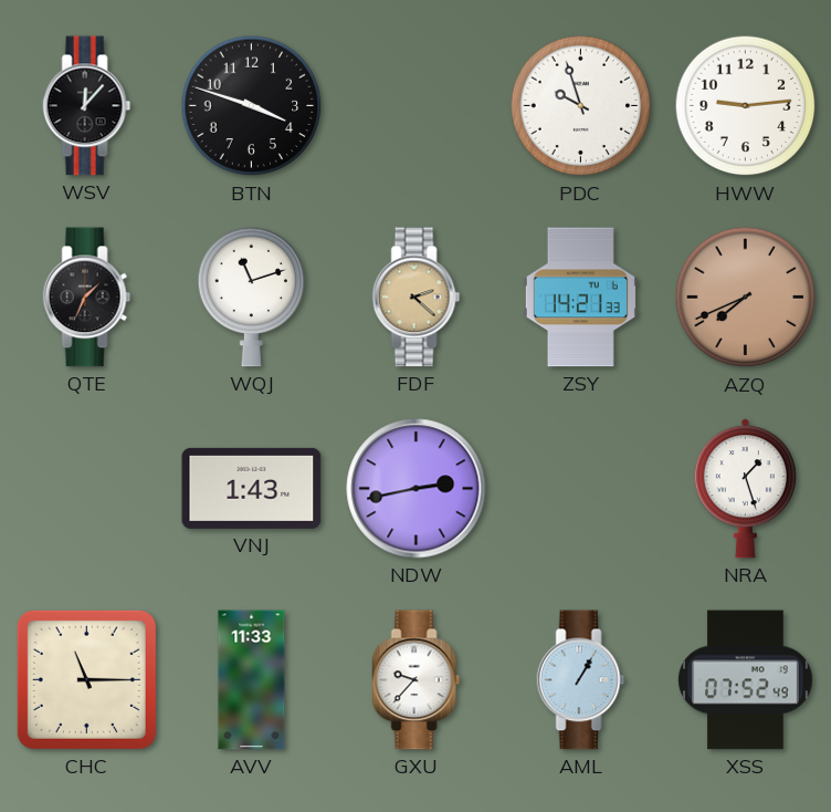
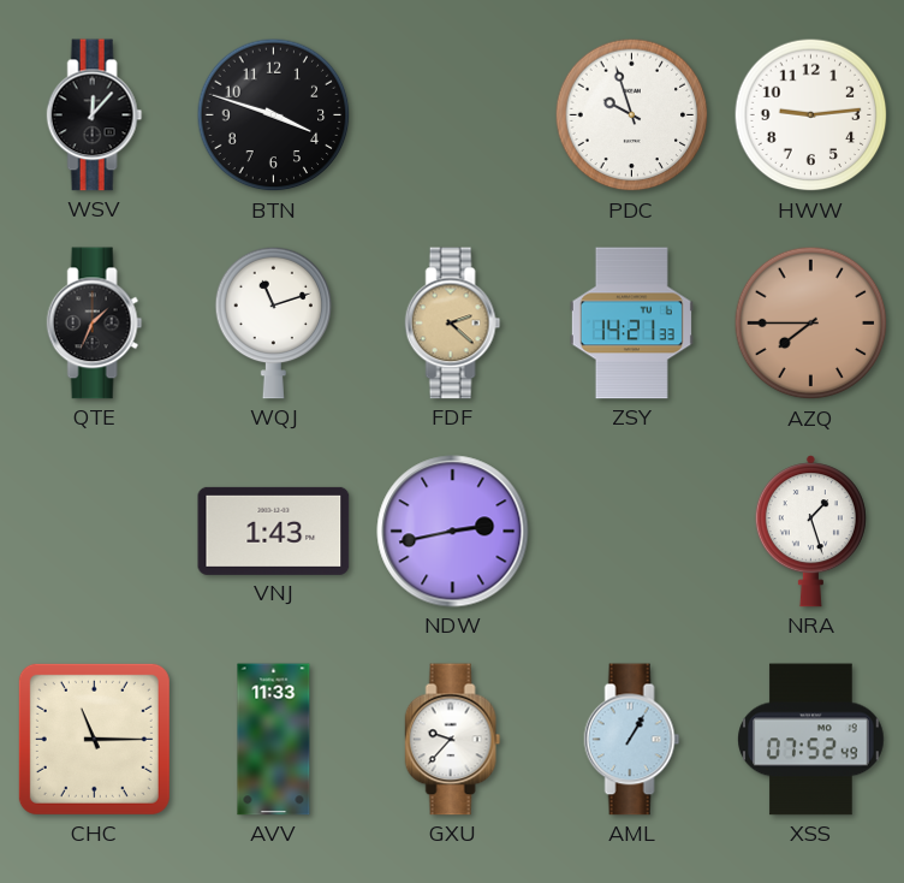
AZQ: 7:41 -> 7:45
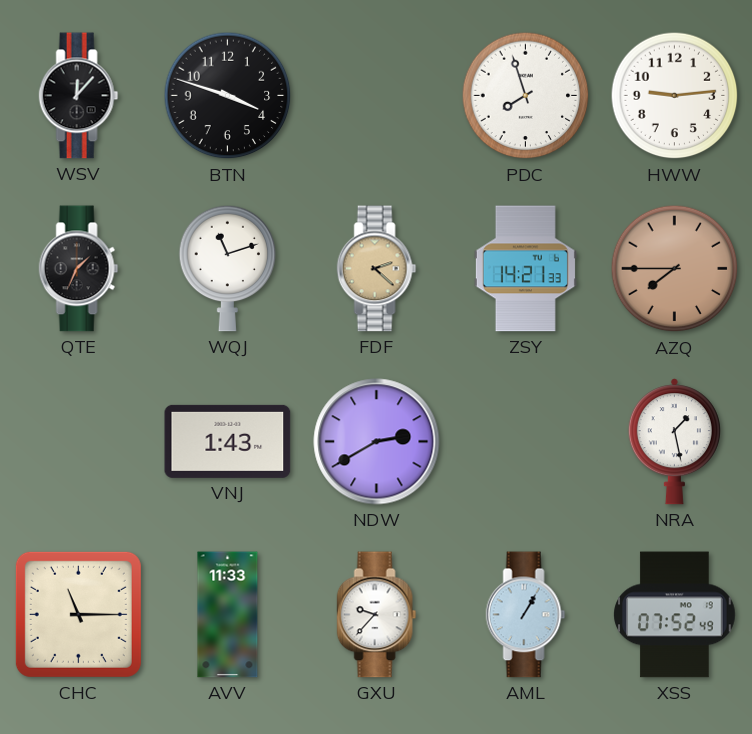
PDC: 9:57 -> 7:57
NDW: 2:43 -> 2:40
NRA: 1:27 -> 1:28
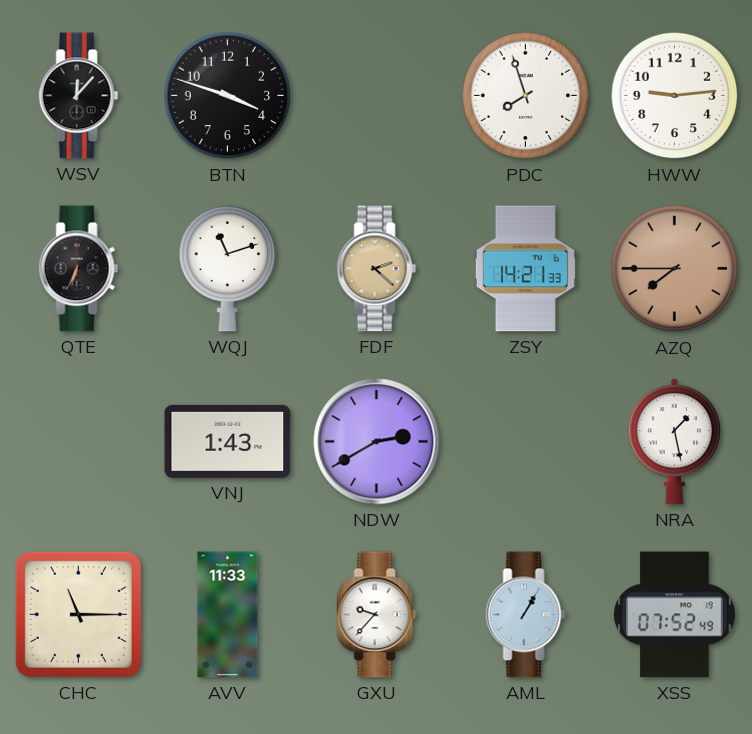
QTE: 1:34 -> 6:34
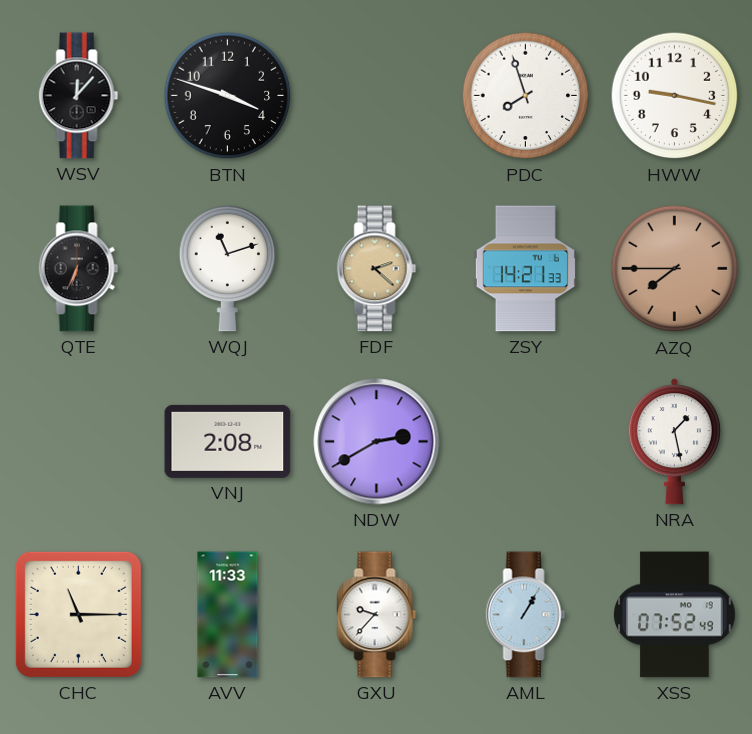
HWW: 9:14 -> 9:17
VNJ: 1:43 -> 2:08
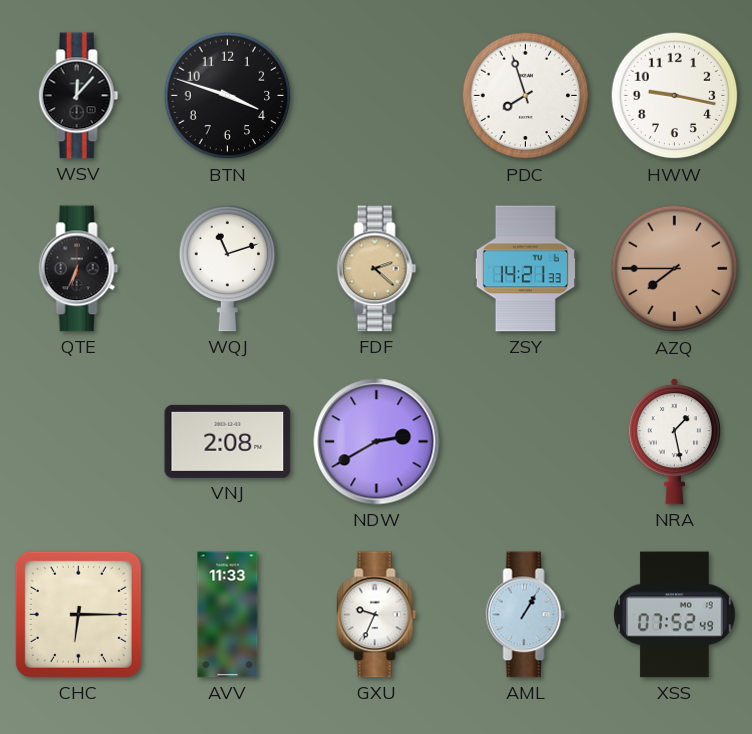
CHC: 11:15 -> 6:15
GXU: 9:37 -> 9:34
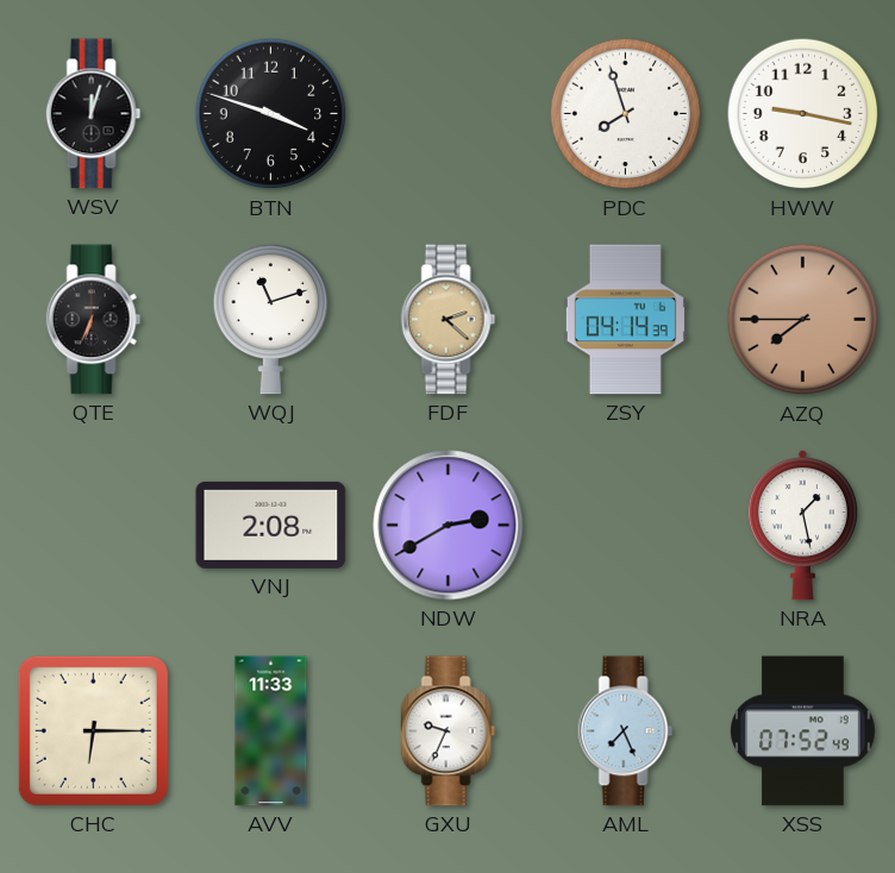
WSV: 12:07 -> 12:03
ZSY: 14:21 -> 04:14
AML: 1:05 -> 7:26
